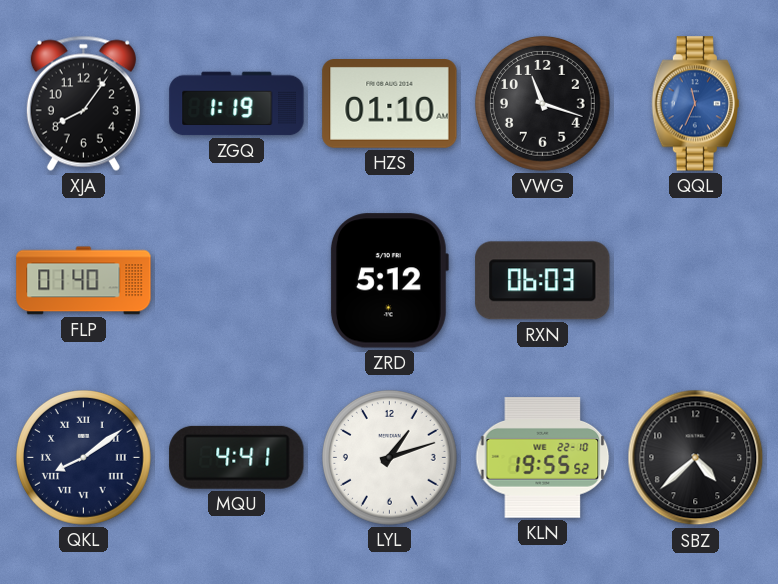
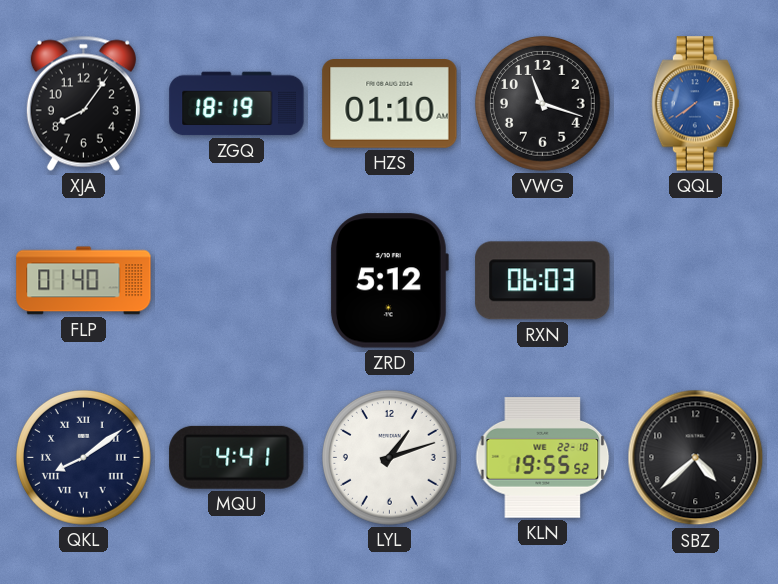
ZGQ: 1:19 -> 18:19
QQL: 11:34 -> 7:39
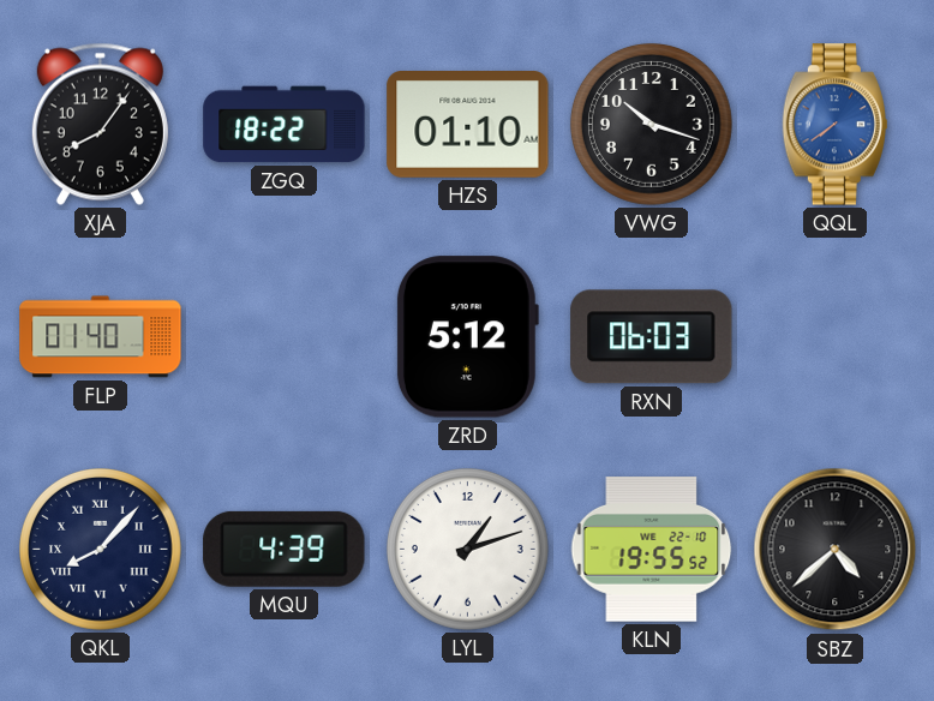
ZGQ: 18:19 -> 18:22
VWG: 11:18 -> 10:18
QKL: 8:09 -> 8:07
MQU: 4:41 -> 4:39
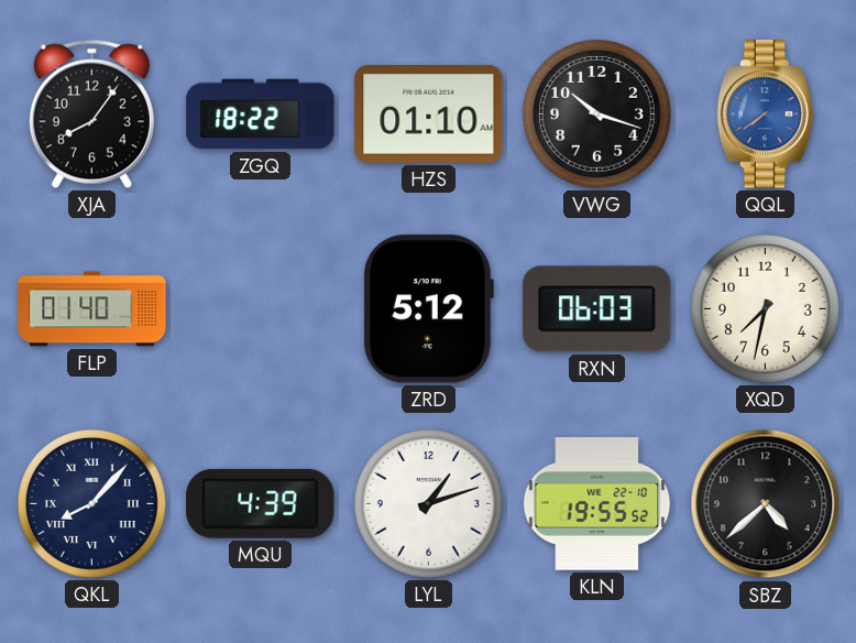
XQD: none -> 7:32
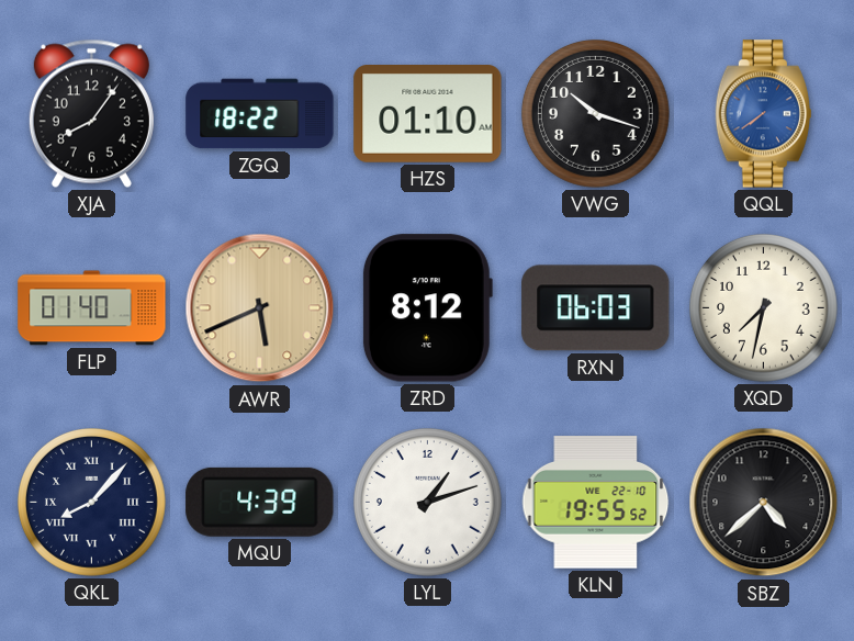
AWR: none -> 5:41
ZRD: 5:12 -> 8:12
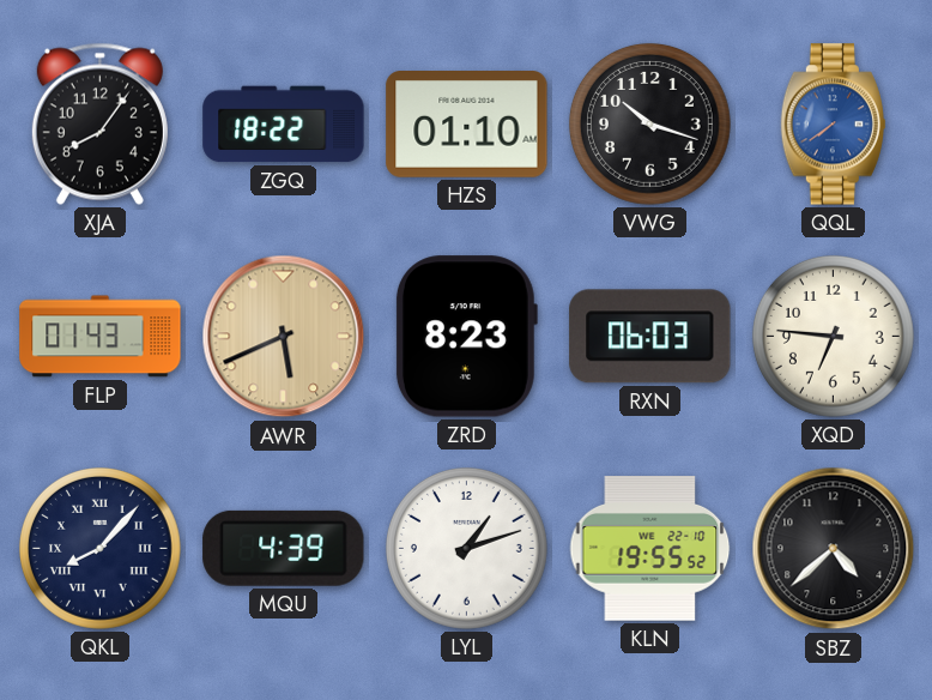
FLP: 01:40 -> 01:43
ZRD: 8:12 -> 8:23
XQD: 7:32 -> 6:46
